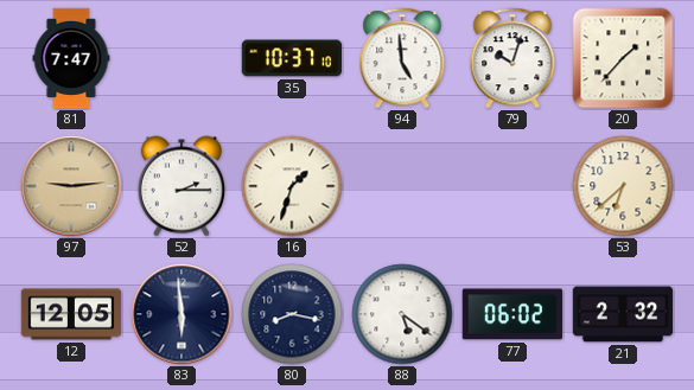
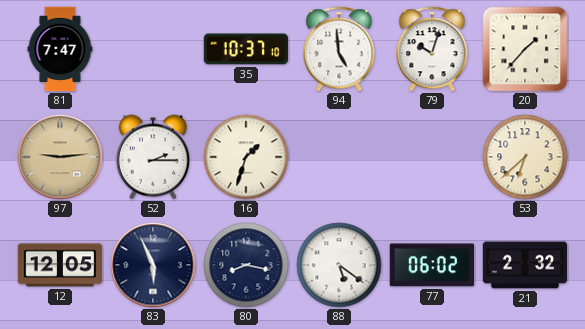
83: 5:59 -> 5:56
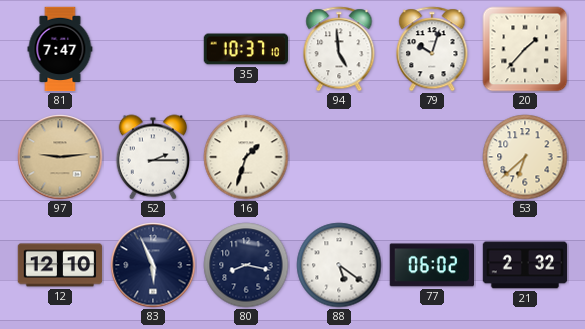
12: 12:05 -> 12:10
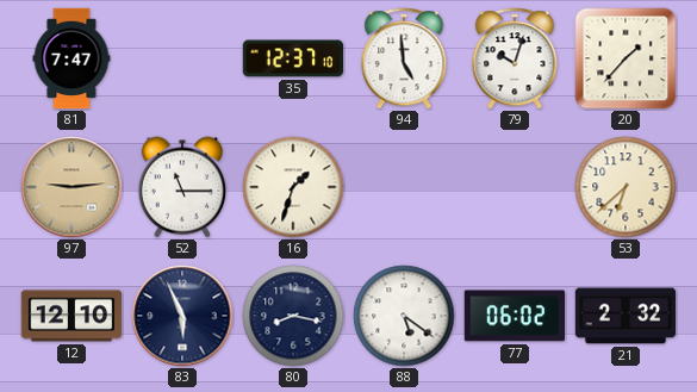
35: 10:37 -> 12:37
52: 2:15 -> 11:15
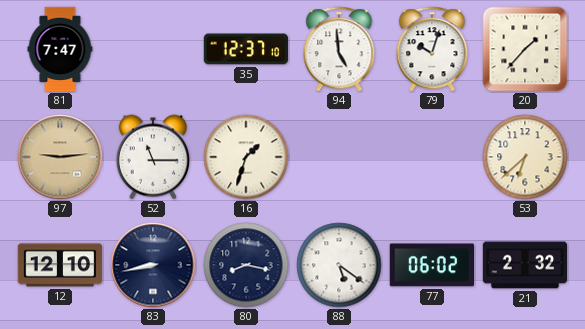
83: 5:56 -> 8:43
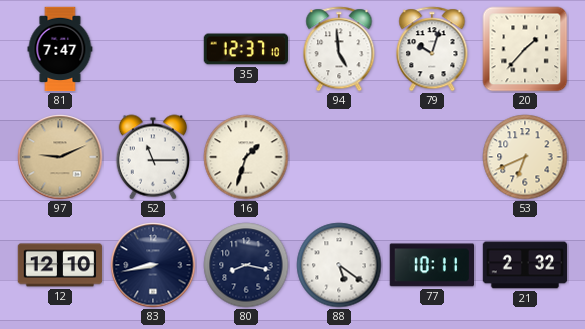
97: 9:14 -> 9:11
53: 6:38 -> 6:41
77: 06:02 -> 10:11
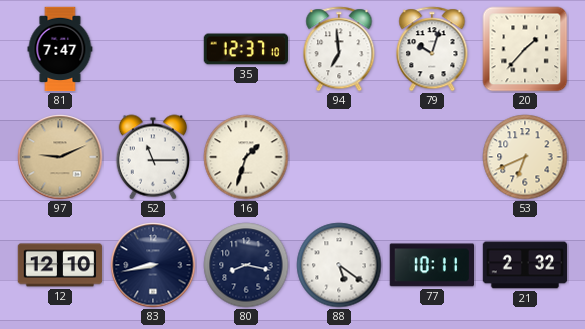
94: 4:59 -> 6:59
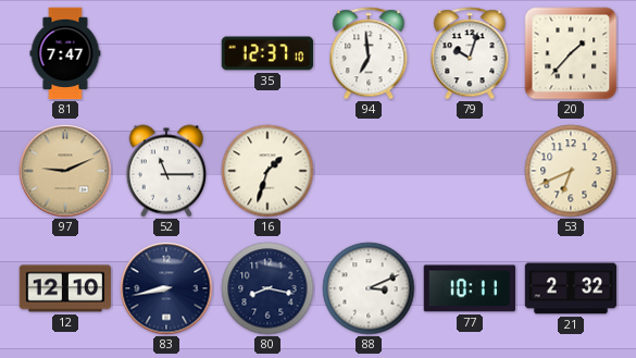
88: 5:21 -> 3:11
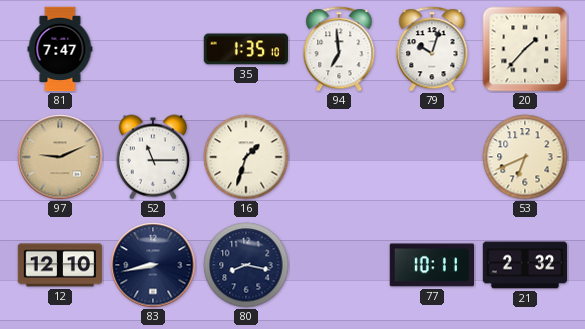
35: 12:37 -> 1:35
88: 3:11 -> none
